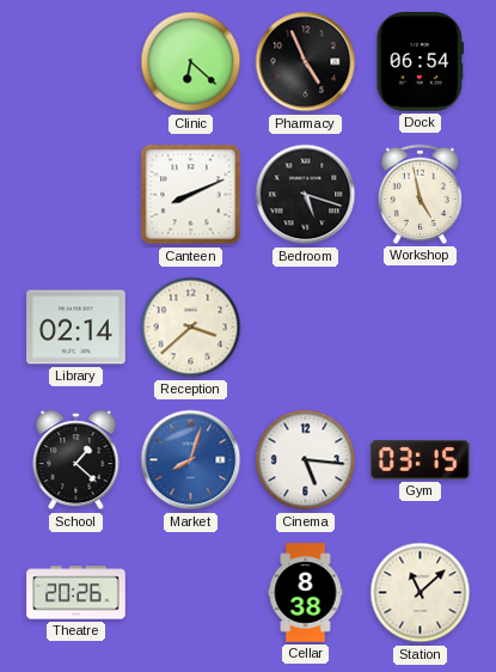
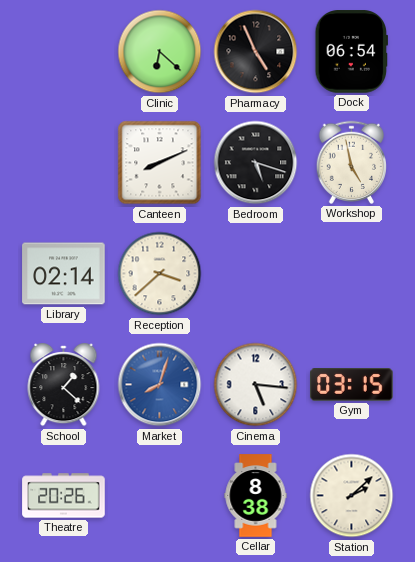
Station: 11:08 -> 2:08
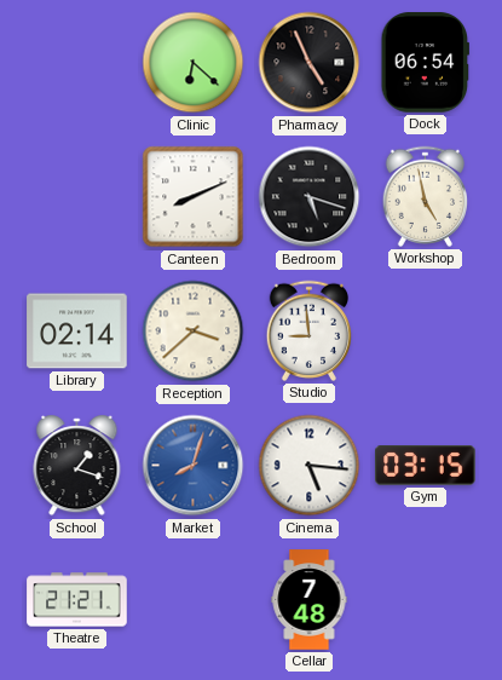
Studio: none -> 8:59
School: 1:22 -> 1:18
Theatre: 20:26 -> 21:21
Cellar: 8:38 -> 7:48
Station: 2:08 -> none
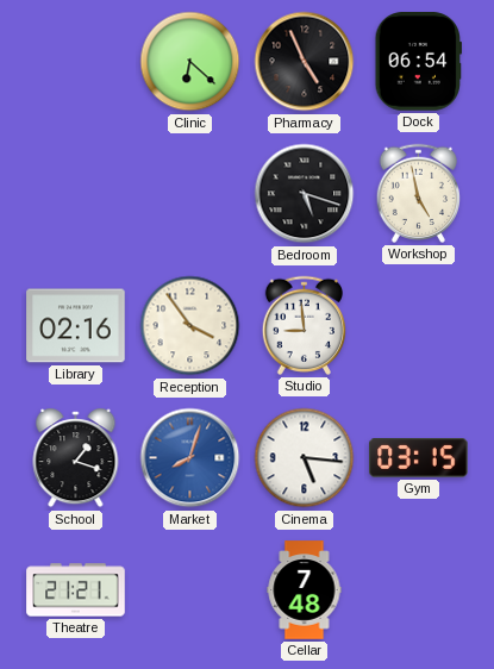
Canteen: 8:11 -> none
Library: 02:14 -> 02:16
Reception: 3:38 -> 3:54
